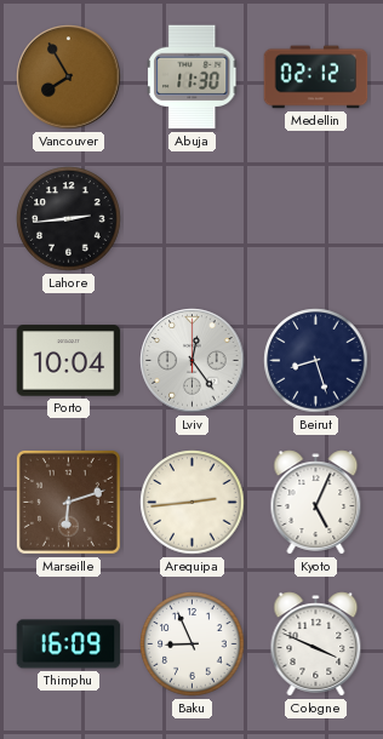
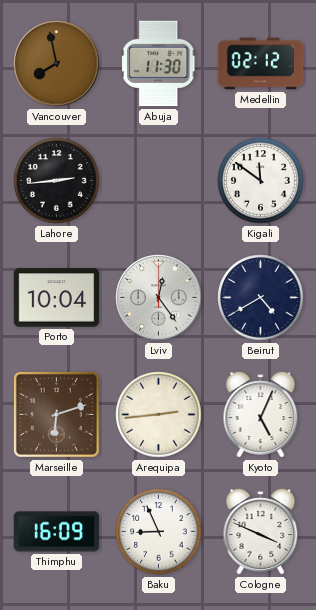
Vancouver: 7:55 -> 7:58
Kigali: none -> 11:51
Beirut: 8:27 -> 4:40
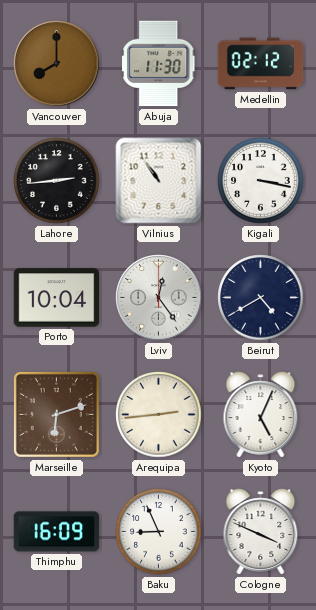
Vancouver: 7:58 -> 8:00
Vilnius: none -> 10:54
Kigali: 11:51 -> 3:17
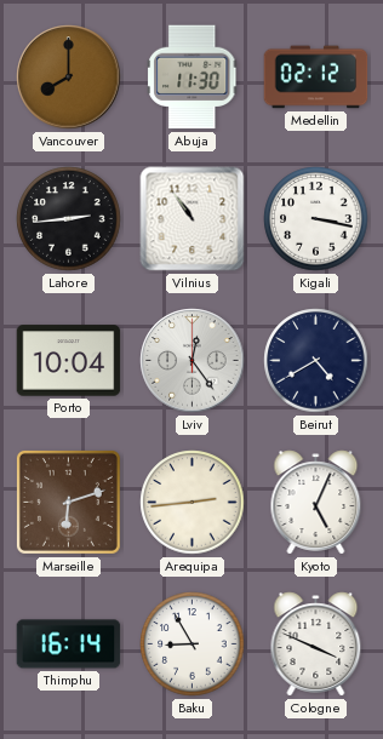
Thimphu: 16:09 -> 16:14
Baku: 8:56 -> 8:55
